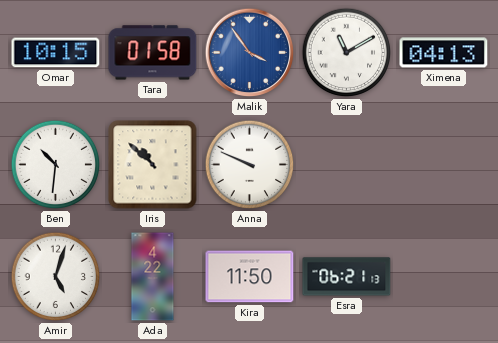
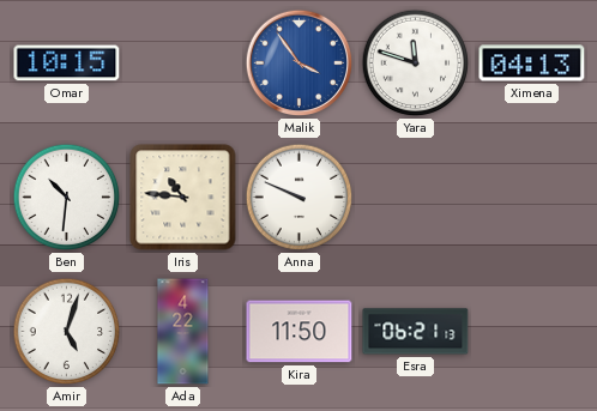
Tara: 01:58 -> none
Yara: 11:10 -> 11:48
Iris: 10:52 -> 10:46
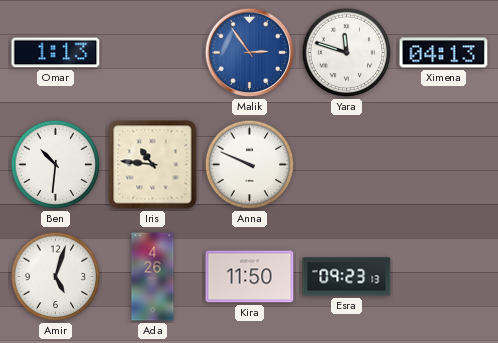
Omar: 10:15 -> 1:13
Malik: 3:54 -> 2:54
Ada: 4:22 -> 4:26
Esra: 06:21 -> 09:23
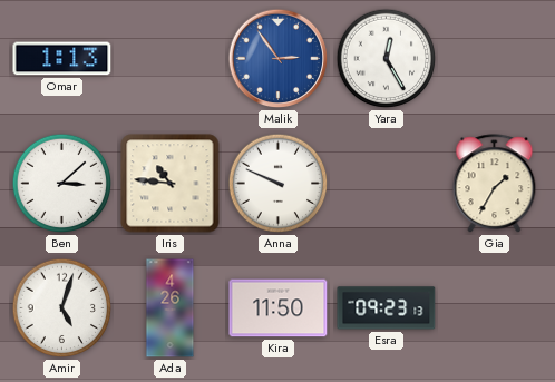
Yara: 11:48 -> 12:25
Ximena: 04:13 -> none
Ben: 10:31 -> 3:08
Gia: none -> 1:35
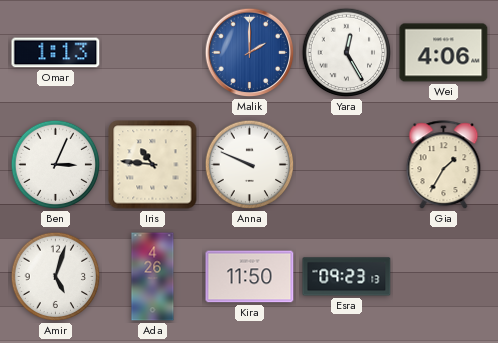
Malik: 2:54 -> 2:00
Wei: none -> 4:06
Ben: 3:08 -> 3:04
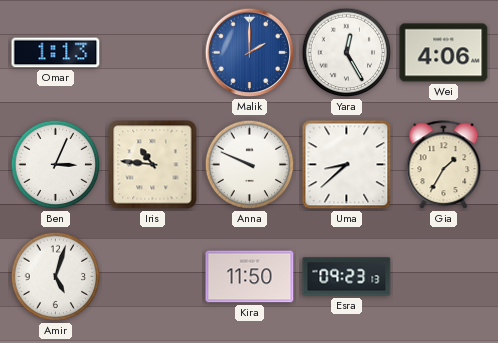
Uma: none -> 8:38
Ada: 4:26 -> none
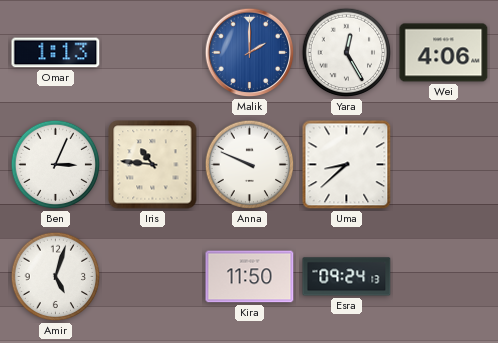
Gia: 1:35 -> none
Esra: 09:23 -> 09:24
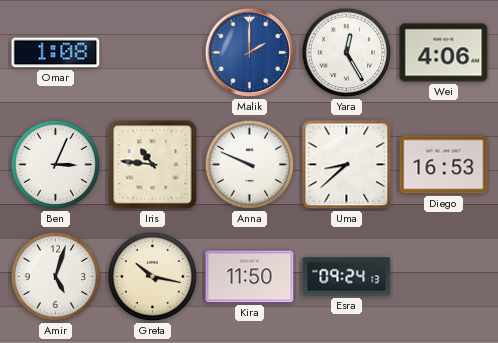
Omar: 1:13 -> 1:08
Diego: none -> 16:53
Greta: none -> 10:17
